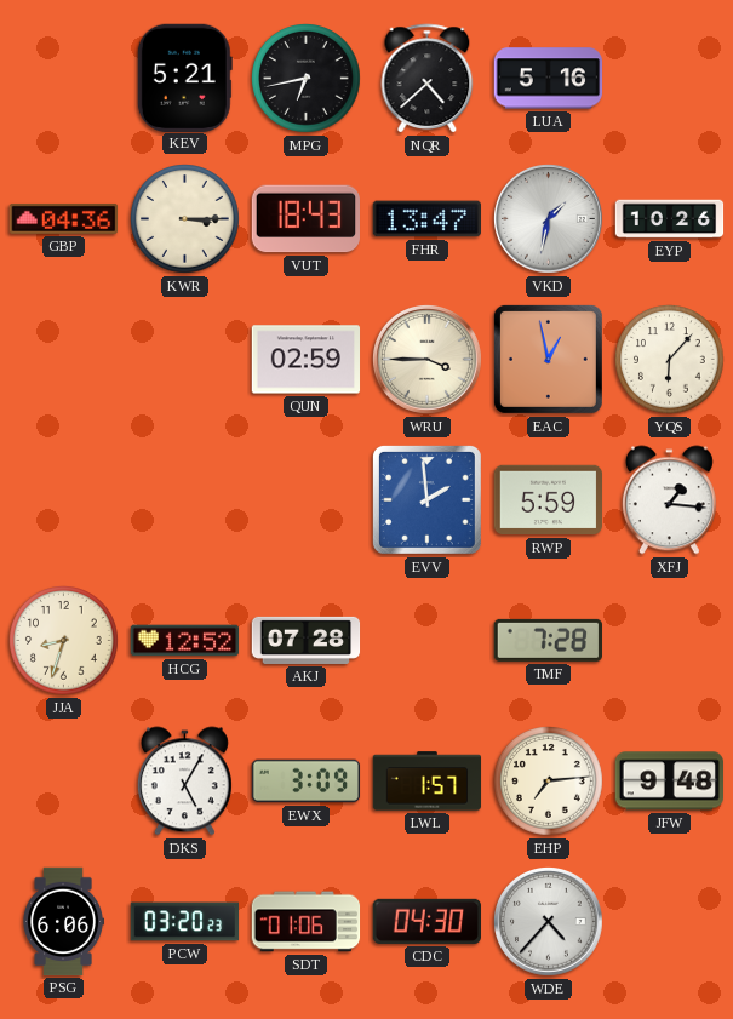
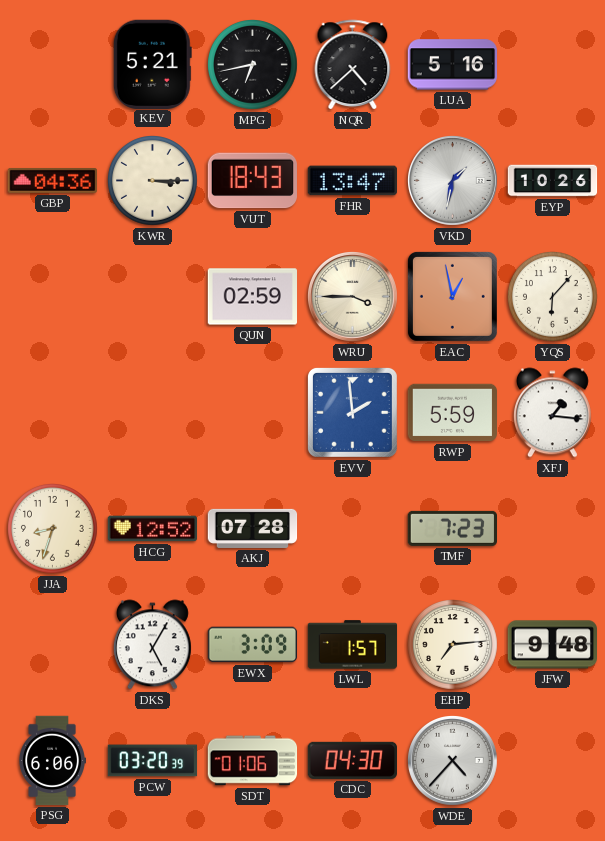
TMF: 7:28 -> 7:23
PCW: 03:20:23 -> 03:20:39
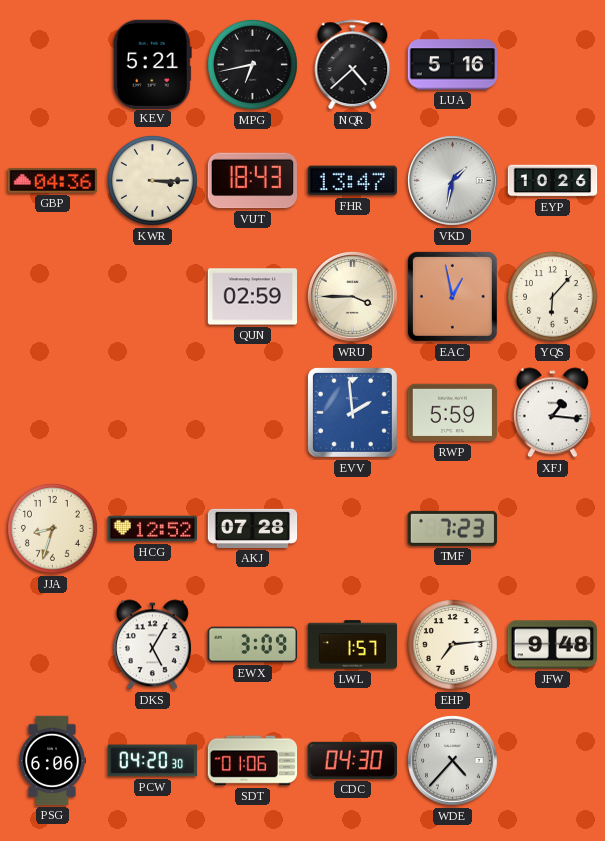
PCW: 03:20 -> 04:20
